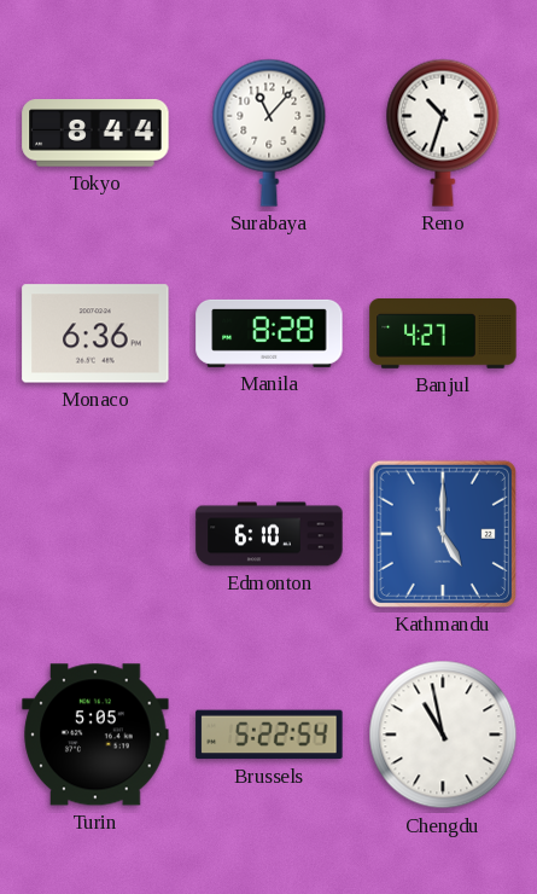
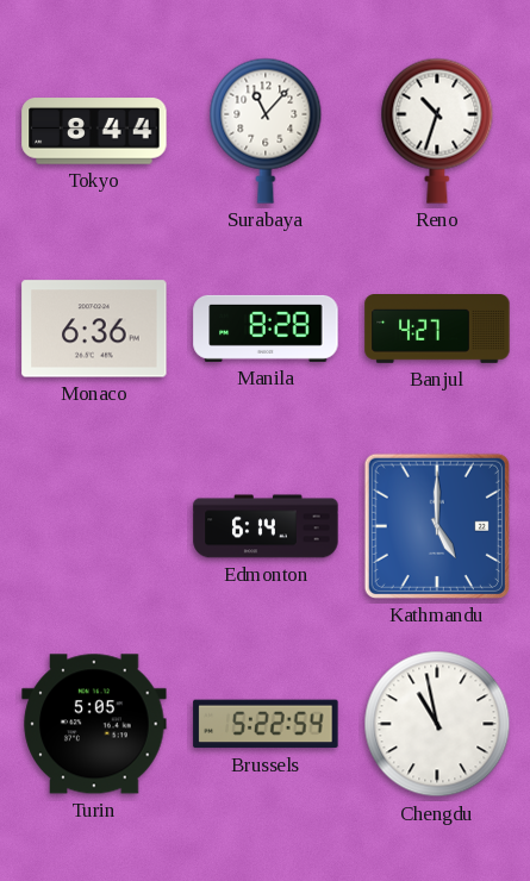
Edmonton: 6:10 -> 6:14
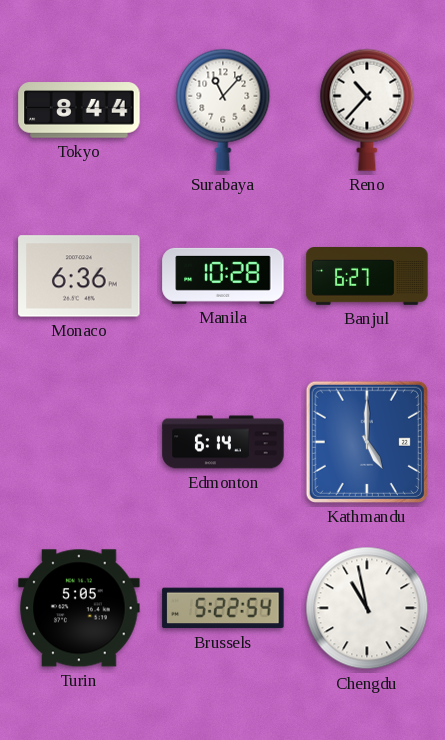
Reno: 10:33 -> 10:37
Manila: 8:28 -> 10:28
Banjul: 4:27 -> 6:27
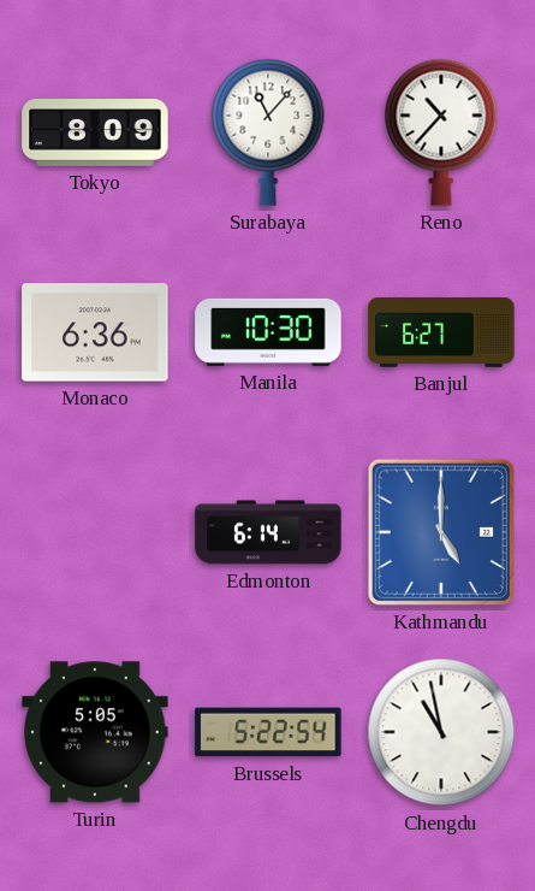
Tokyo: 8:44 -> 8:09
Manila: 10:28 -> 10:30
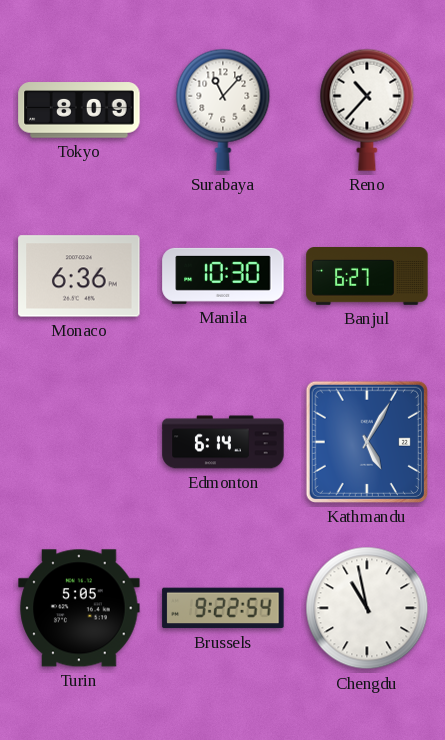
Kathmandu: 5:00 -> 5:05
Brussels: 5:22 -> 9:22
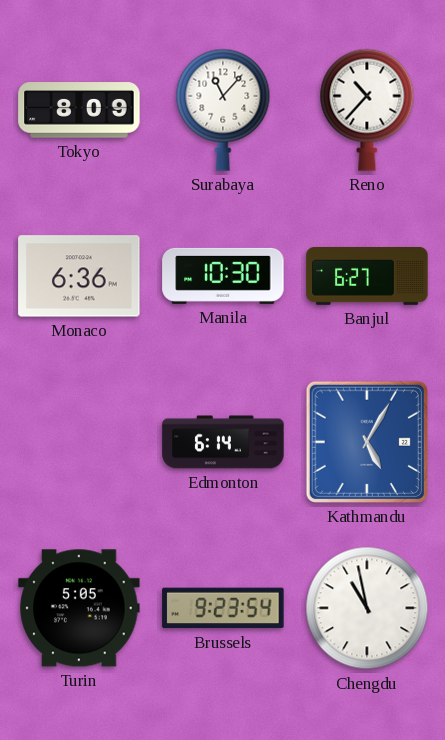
Brussels: 9:22 -> 9:23
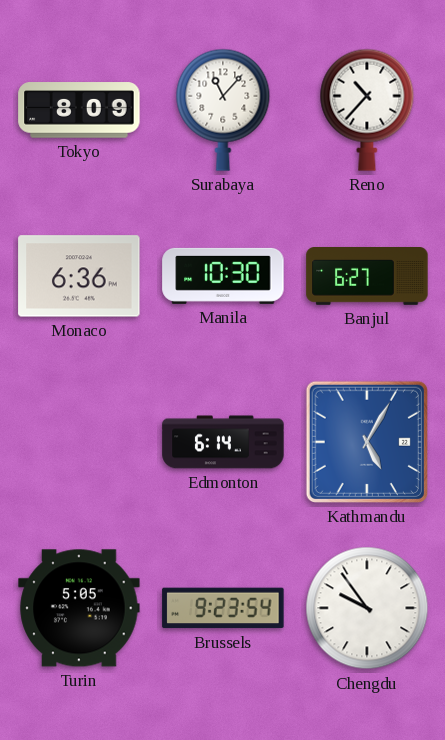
Chengdu: 10:58 -> 9:54
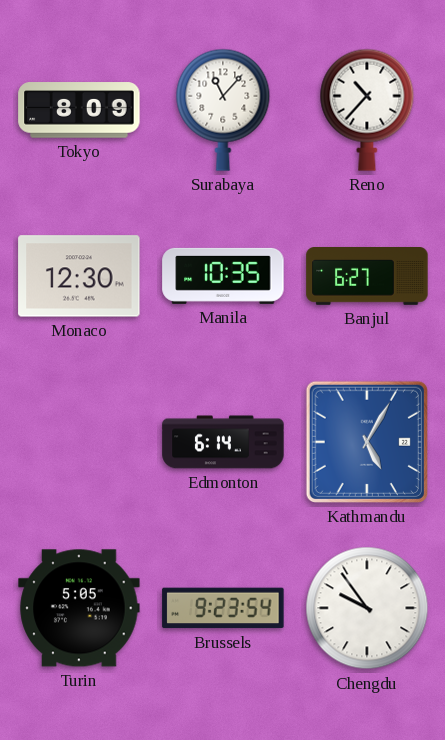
Monaco: 6:36 -> 12:30
Manila: 10:30 -> 10:35
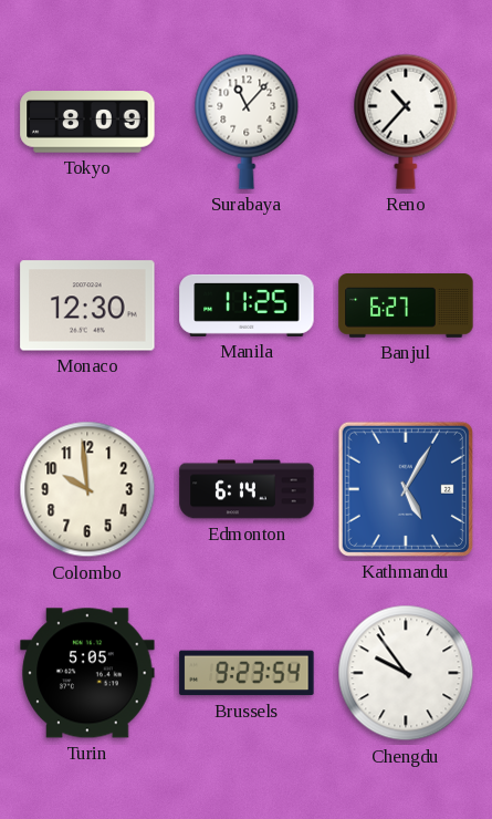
Manila: 10:35 -> 11:25
Colombo: none -> 9:59
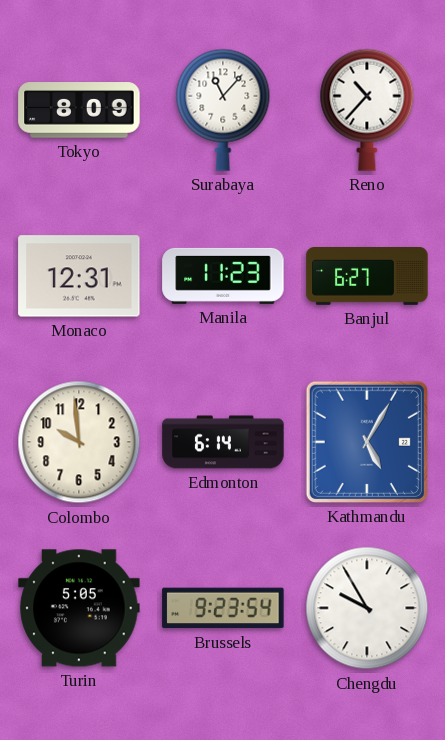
Monaco: 12:30 -> 12:31
Manila: 11:25 -> 11:23
Chengdu: 9:54 -> 9:55
